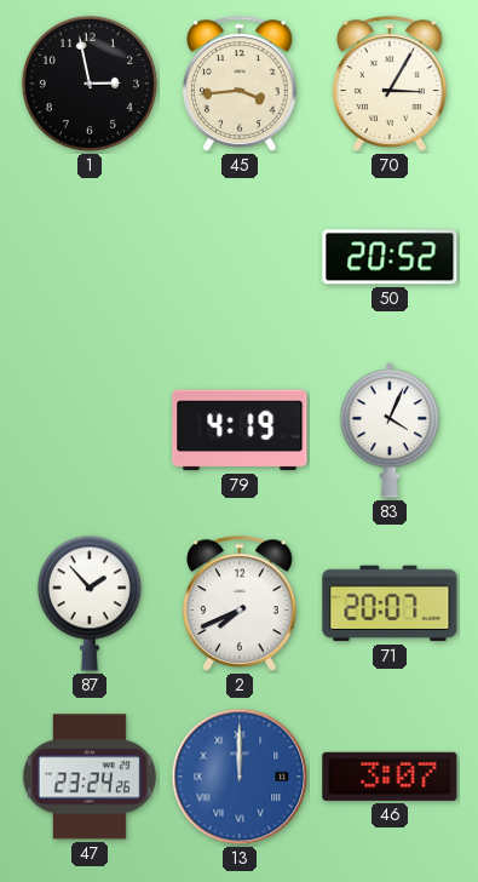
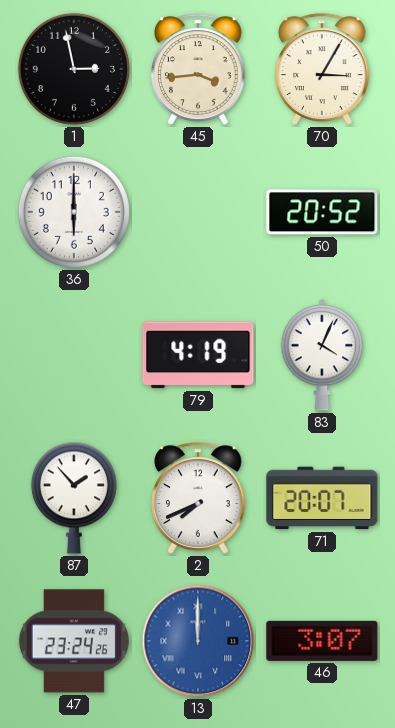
36: none -> 6:00
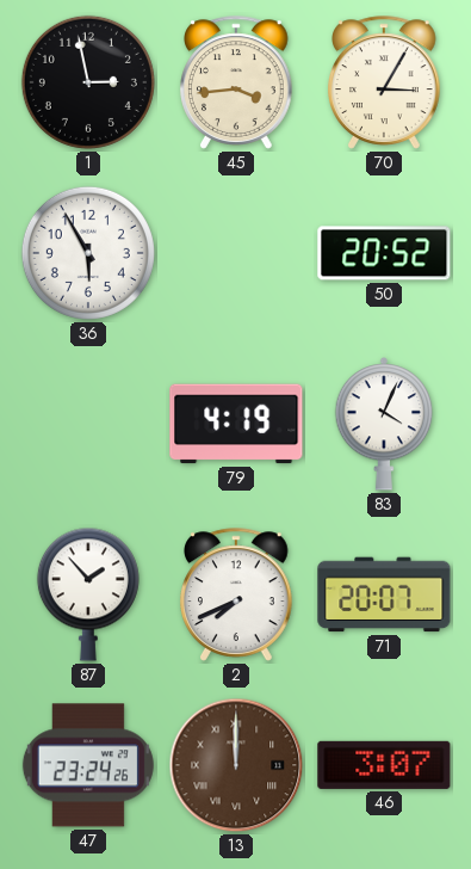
36: 6:00 -> 5:55
13 dial: blue -> brown
